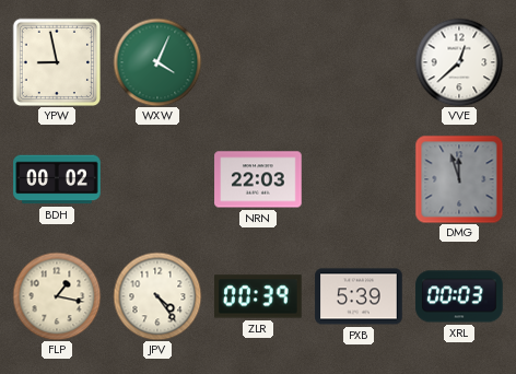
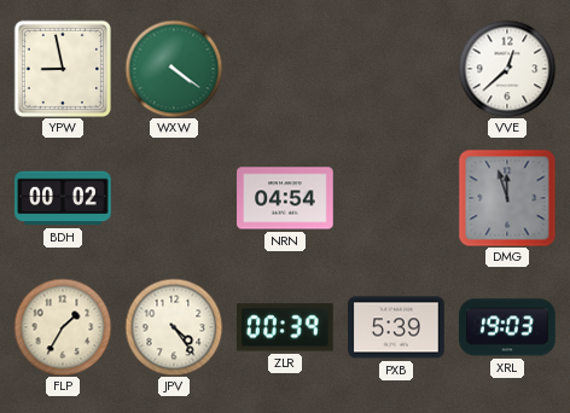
WXW: 4:04 -> 4:21
NRN: 22:03 -> 04:54
FLP: 1:17 -> 1:35
XRL: 00:03 -> 19:03
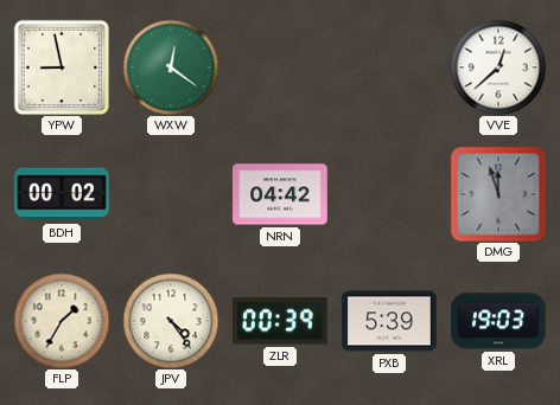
WXW: 4:21 -> 12:21
NRN: 04:54 -> 04:42
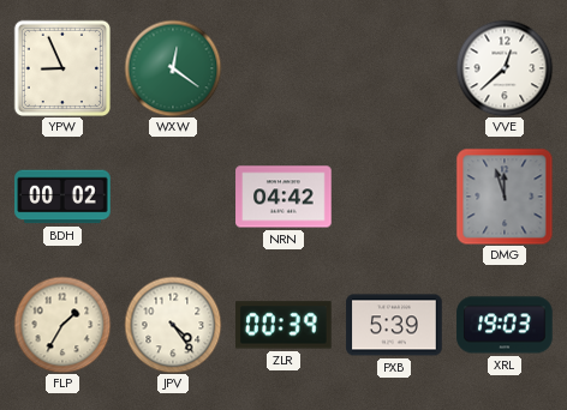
YPW: 8:58 -> 8:56
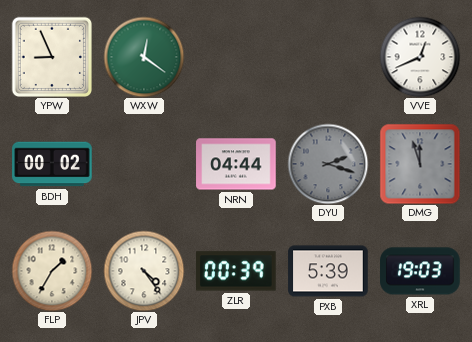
VVE: 12:38 -> 12:41
NRN: 04:42 -> 04:44
DYU: none -> 2:18
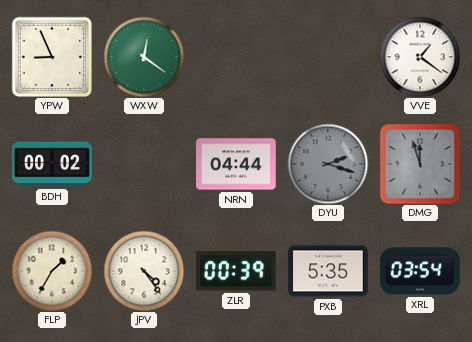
VVE: 12:41 -> 1:21
PXB: 5:39 -> 5:35
XRL: 19:03 -> 03:54
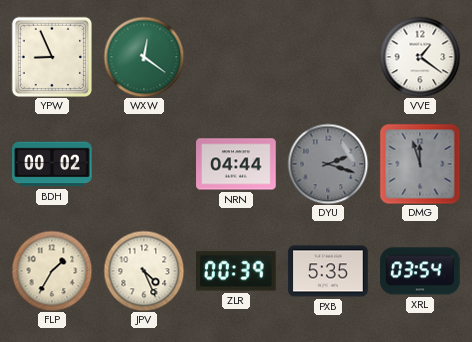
JPV: 4:24 -> 4:26
